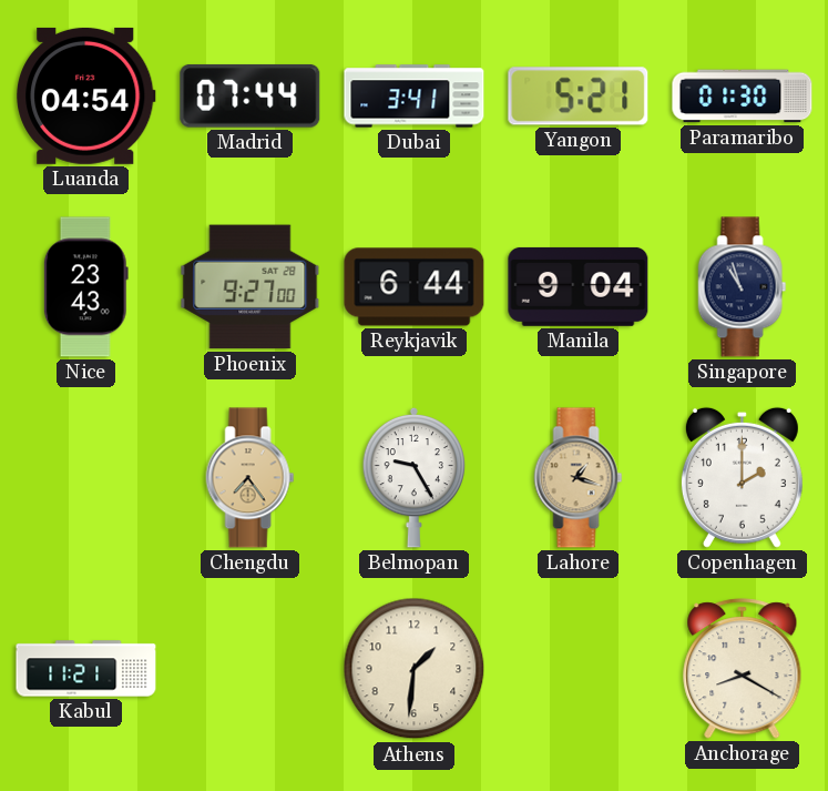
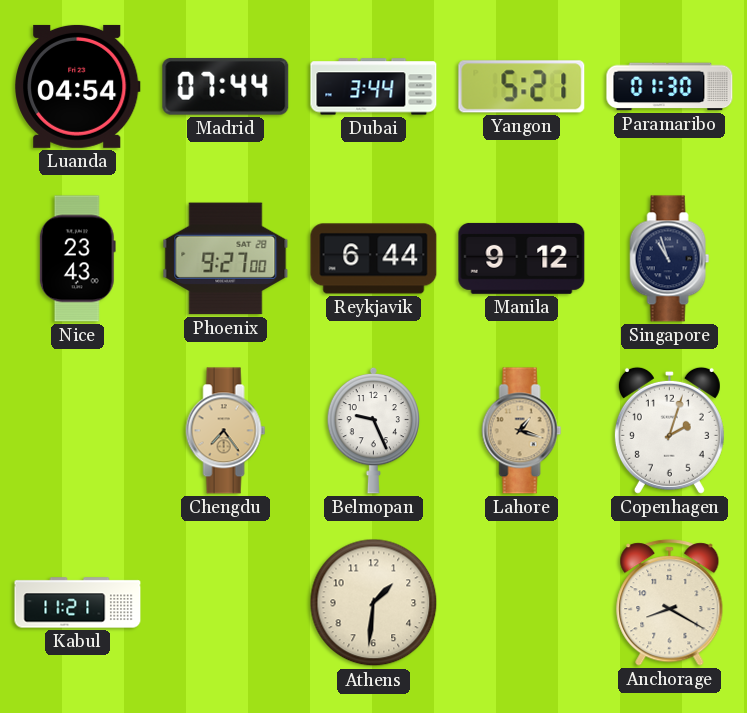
Dubai: 3:41 -> 3:44
Manila: 9:04 -> 9:12
Belmopan: 9:25 -> 9:26
Copenhagen: 2:00 -> 2:03
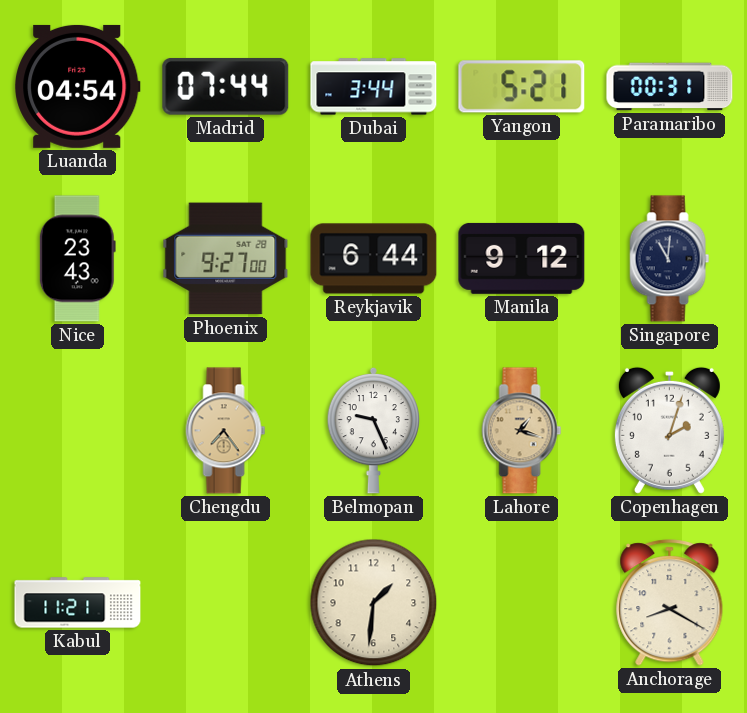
Paramaribo: 01:30 -> 00:31
Singapore: 10:57 -> 11:01
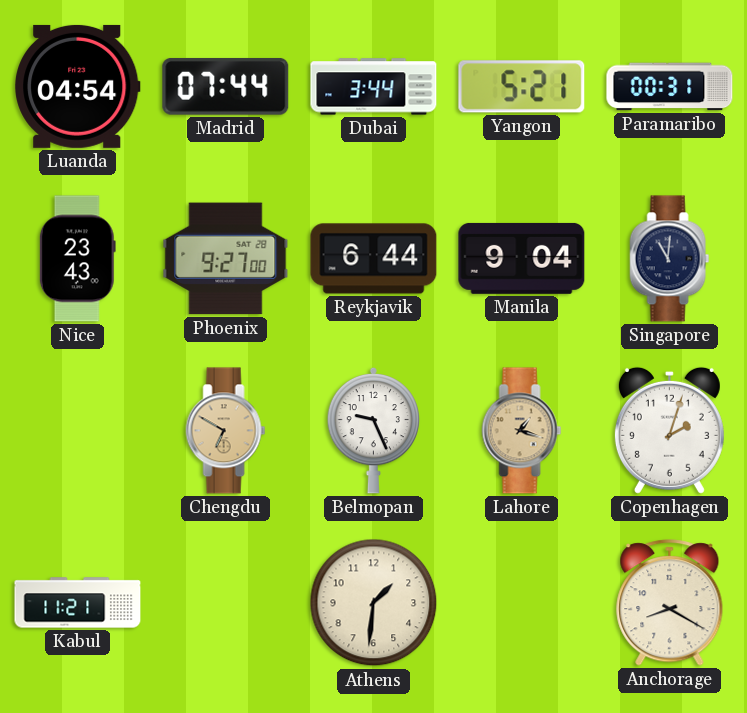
Manila: 9:12 -> 9:04
Chengdu: 7:24 -> 6:50
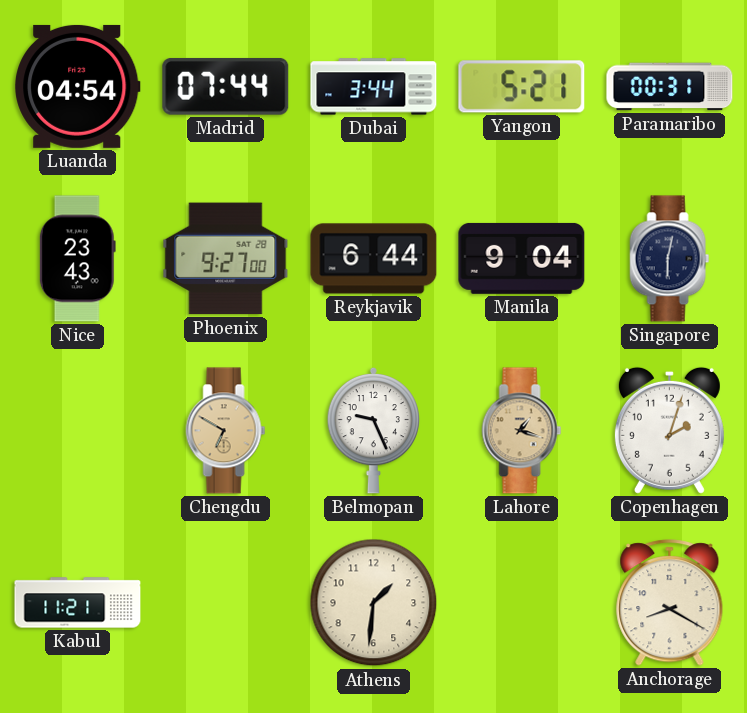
Singapore: 11:01 -> 6:02
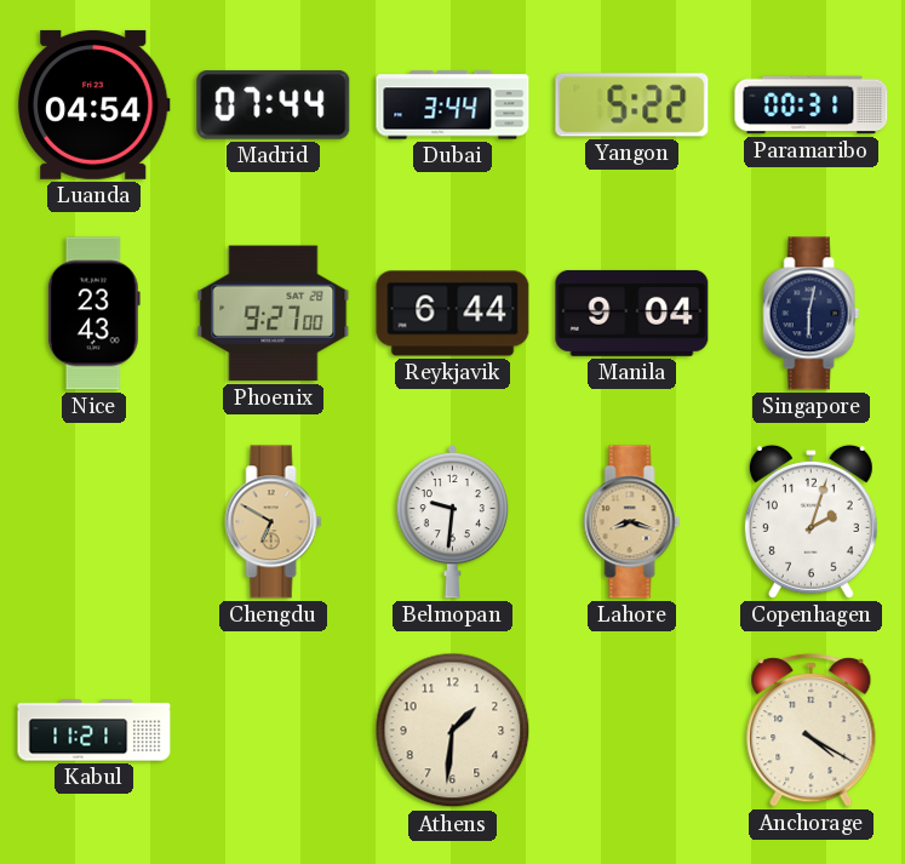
Yangon: 5:21 -> 5:22
Belmopan: 9:26 -> 9:31
Lahore: 1:18 -> 8:18
Anchorage: 8:20 -> 4:20
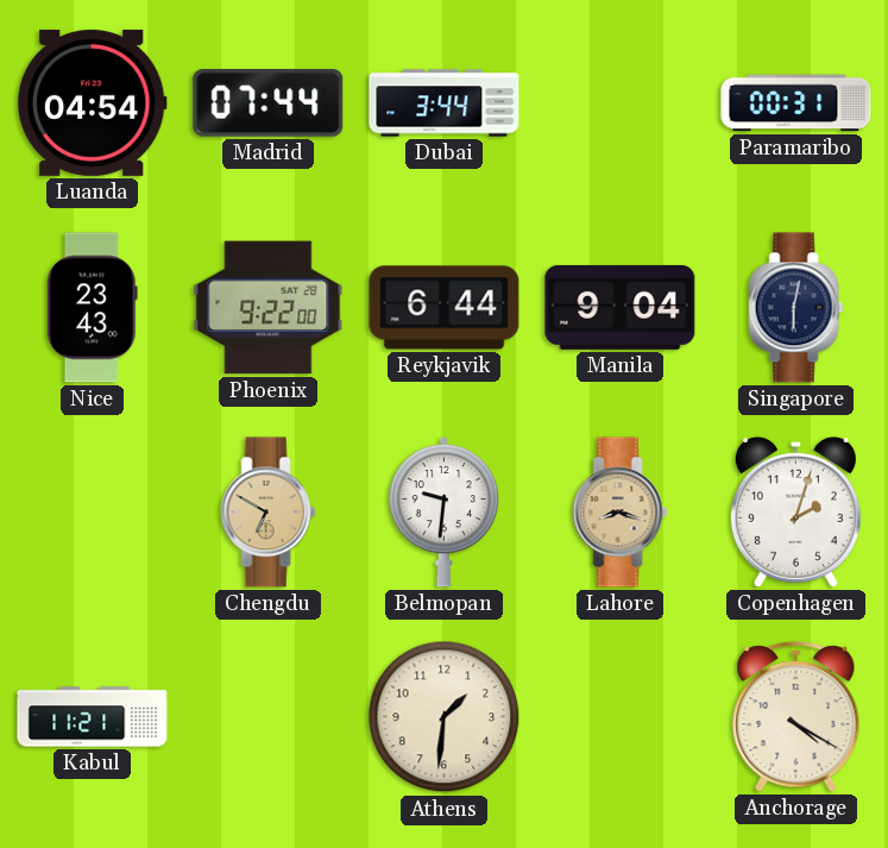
Yangon: 5:22 -> none
Phoenix: 9:27 -> 9:22
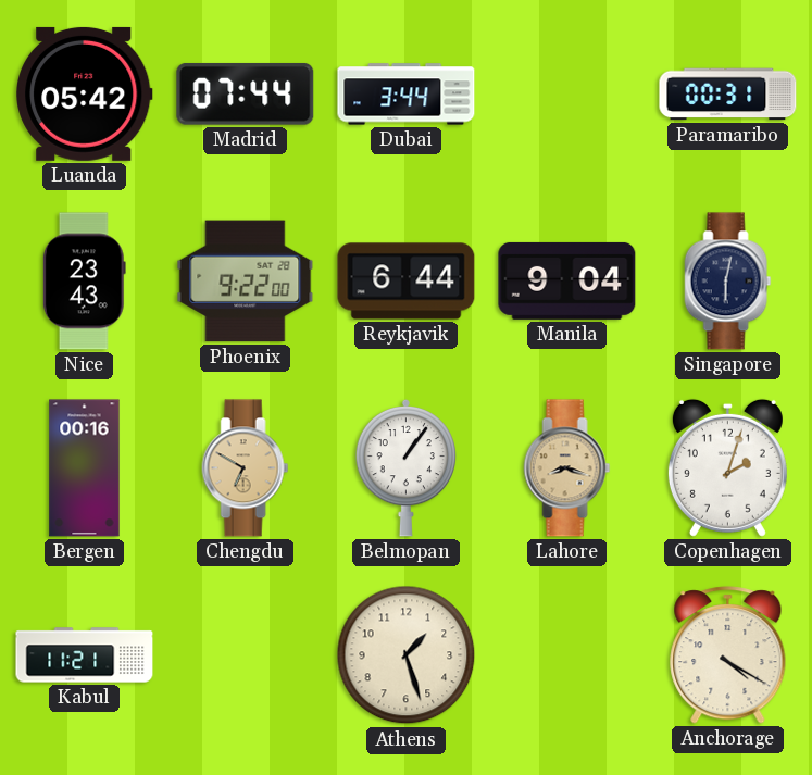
Luanda: 04:54 -> 05:42
Bergen: none -> 00:16
Belmopan: 9:31 -> 1:06
Athens: 1:31 -> 1:27
